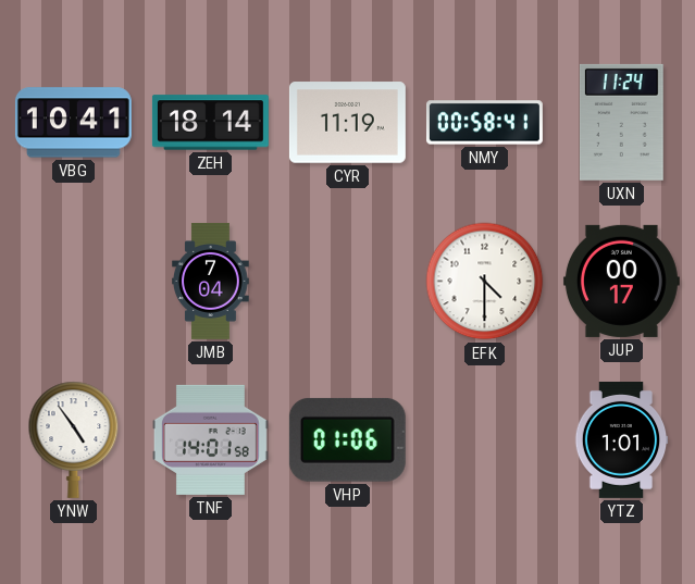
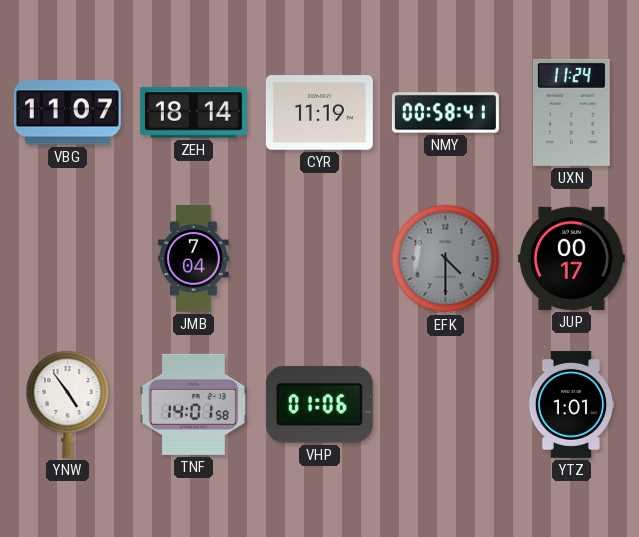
VBG: 10:41 -> 11:07
EFK dial: white -> grey
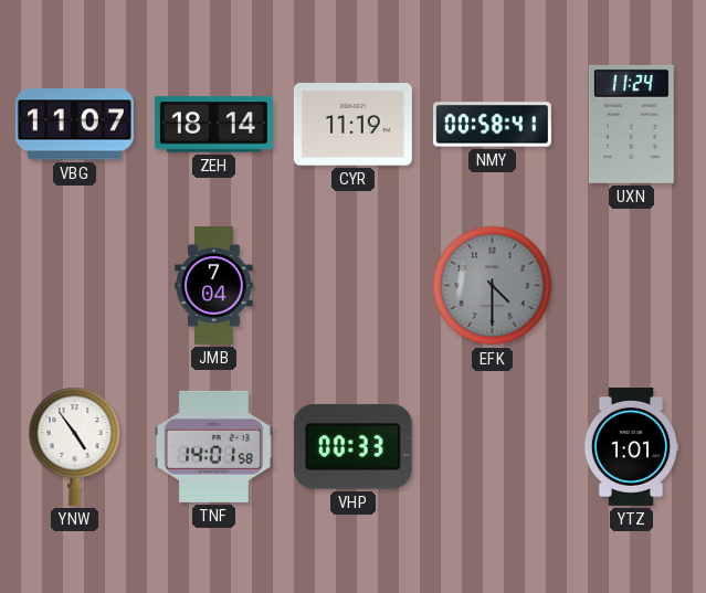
JUP: 00:17 -> none
VHP: 01:06 -> 00:33
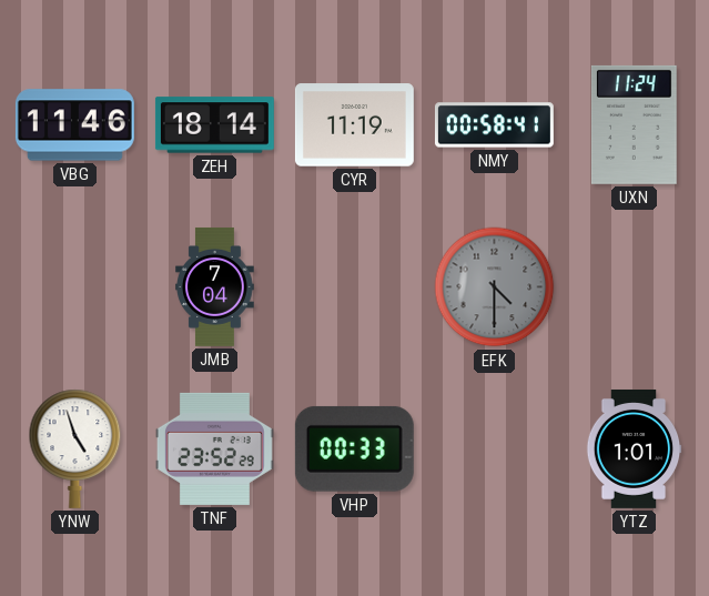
VBG: 11:07 -> 11:46
YNW: 4:54 -> 4:57
TNF: 14:01 -> 23:52
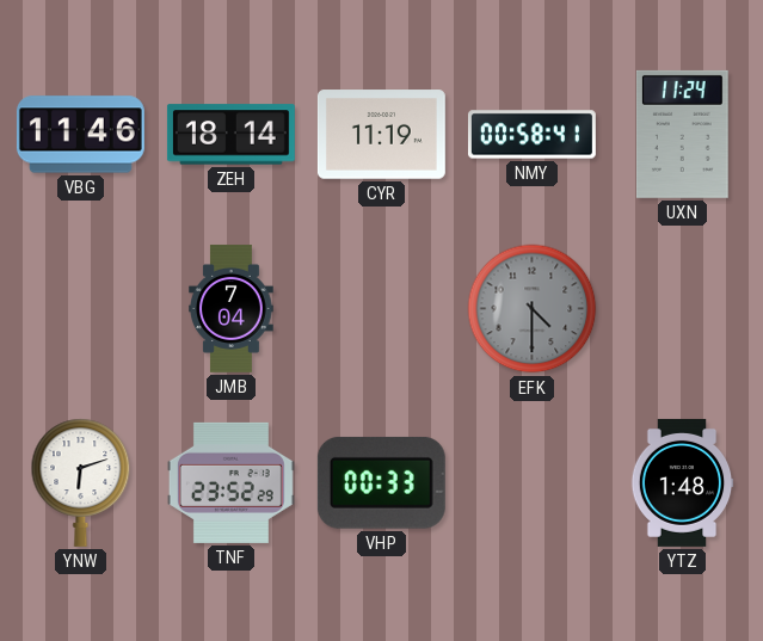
YNW: 4:57 -> 6:12
YTZ: 1:01 -> 1:48
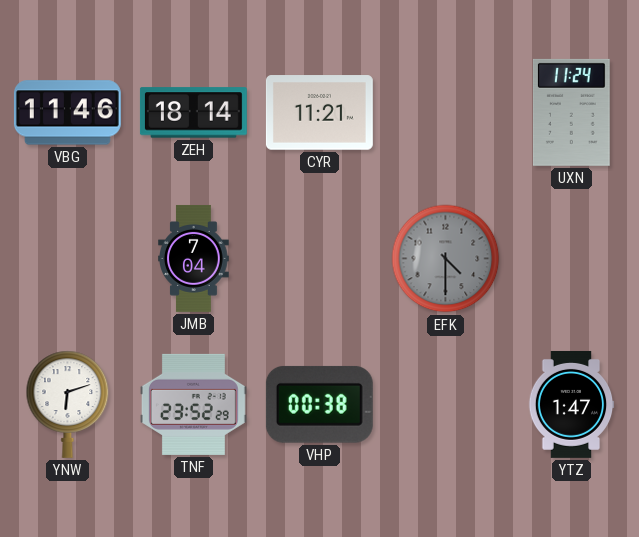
CYR: 11:19 -> 11:21
NMY: 00:58 -> none
VHP: 00:33 -> 00:38
YTZ: 1:48 -> 1:47
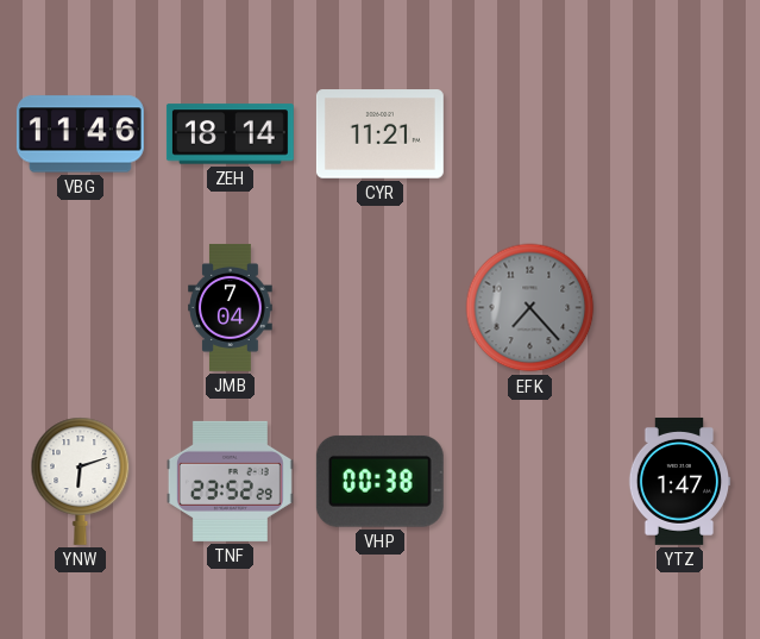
UXN: 11:24 -> none
EFK: 4:30 -> 7:23
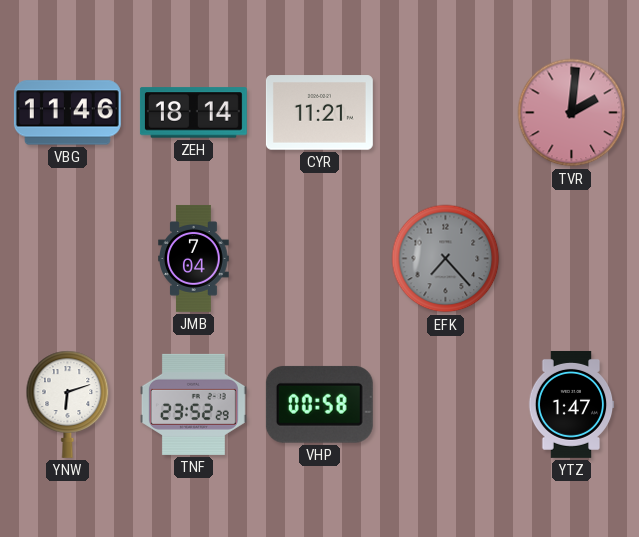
TVR: none -> 2:01
VHP: 00:38 -> 00:58
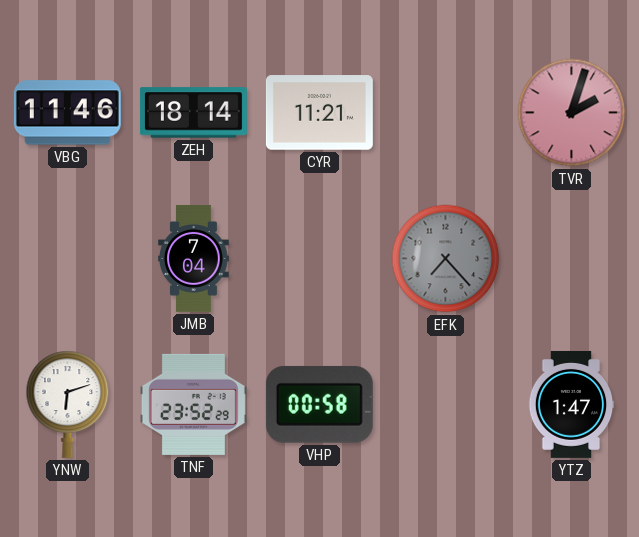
TVR: 2:01 -> 2:03
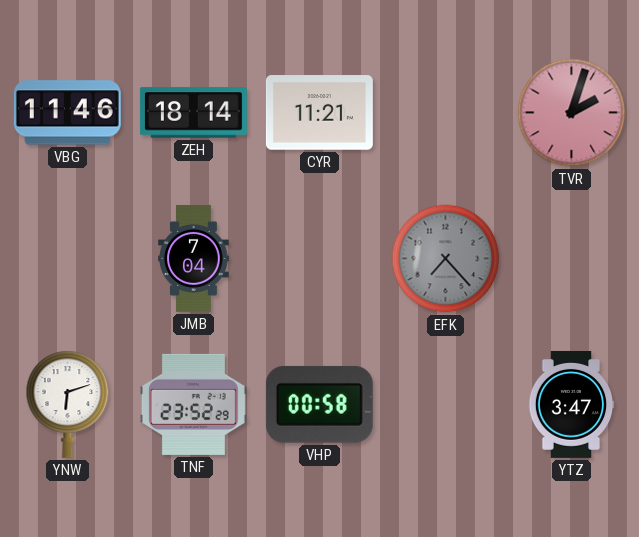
YTZ: 1:47 -> 3:47
